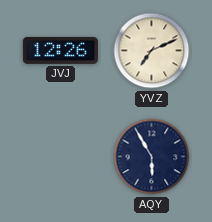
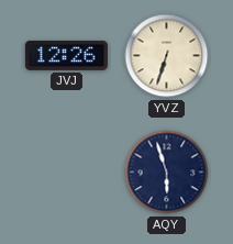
YVZ: 7:11 -> 6:33
AQY: 5:55 -> 5:57
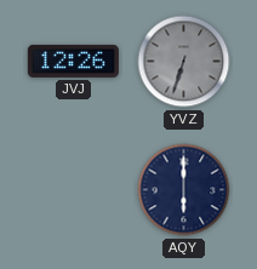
YVZ dial: cream -> grey
AQY: 5:57 -> 6:00
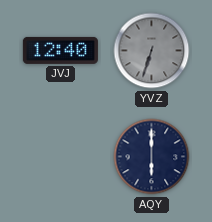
JVJ: 12:26 -> 12:40
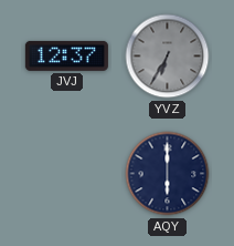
JVJ: 12:40 -> 12:37
YVZ: 6:33 -> 6:35
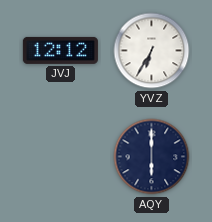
JVJ: 12:37 -> 12:12
YVZ dial: grey -> white
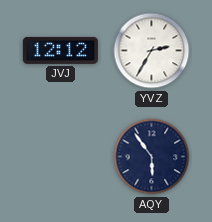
YVZ: 6:35 -> 2:35
AQY: 6:00 -> 5:54
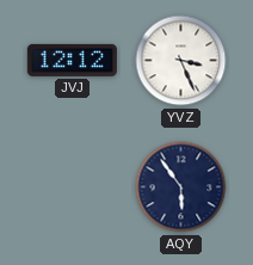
YVZ: 2:35 -> 3:26
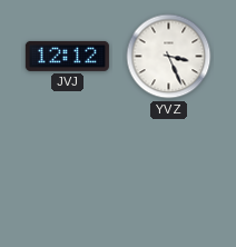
AQY: 5:54 -> none
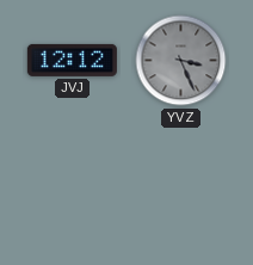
YVZ dial: white -> grey
